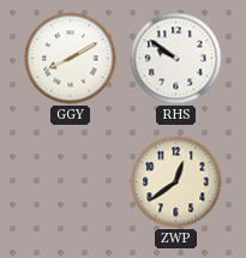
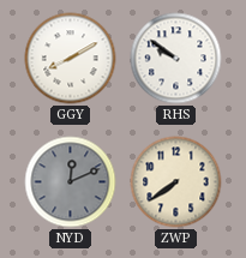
NYD: none -> 12:11
ZWP: 12:39 -> 7:39
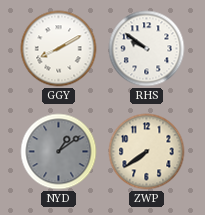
NYD: 12:11 -> 1:09
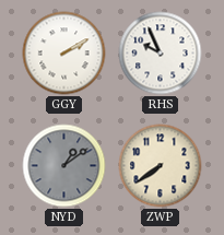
GGY: 8:10 -> 2:10
RHS: 9:51 -> 9:56
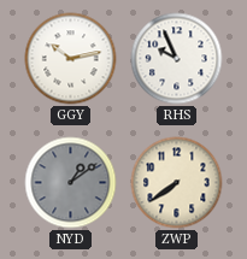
GGY: 2:10 -> 10:13
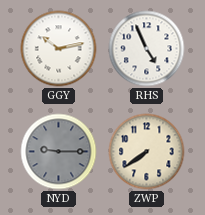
RHS: 9:56 -> 4:56
NYD: 1:09 -> 9:15
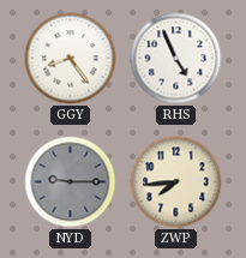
GGY: 10:13 -> 8:24
ZWP: 7:39 -> 7:44
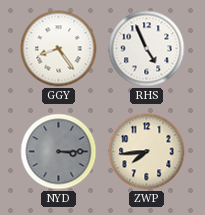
NYD: 9:15 -> 3:15
